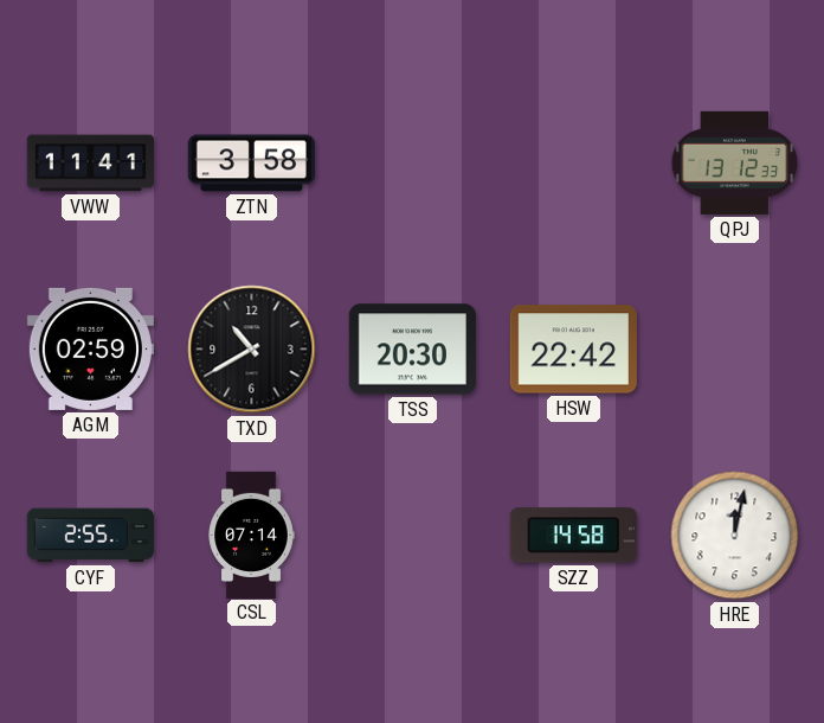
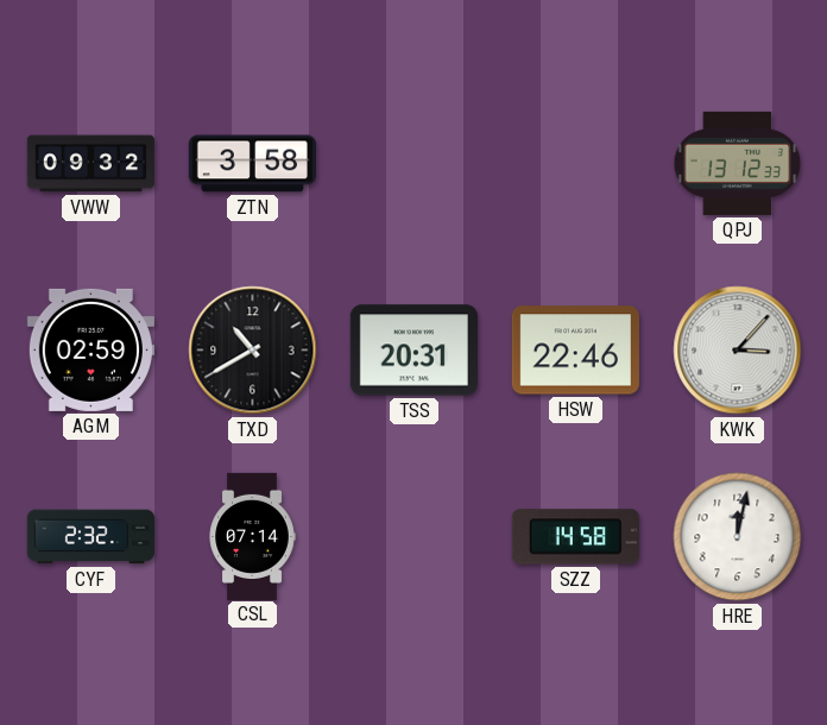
VWW: 11:41 -> 09:32
TSS: 20:30 -> 20:31
HSW: 22:42 -> 22:46
KWK: none -> 3:07
CYF: 2:55 -> 2:32
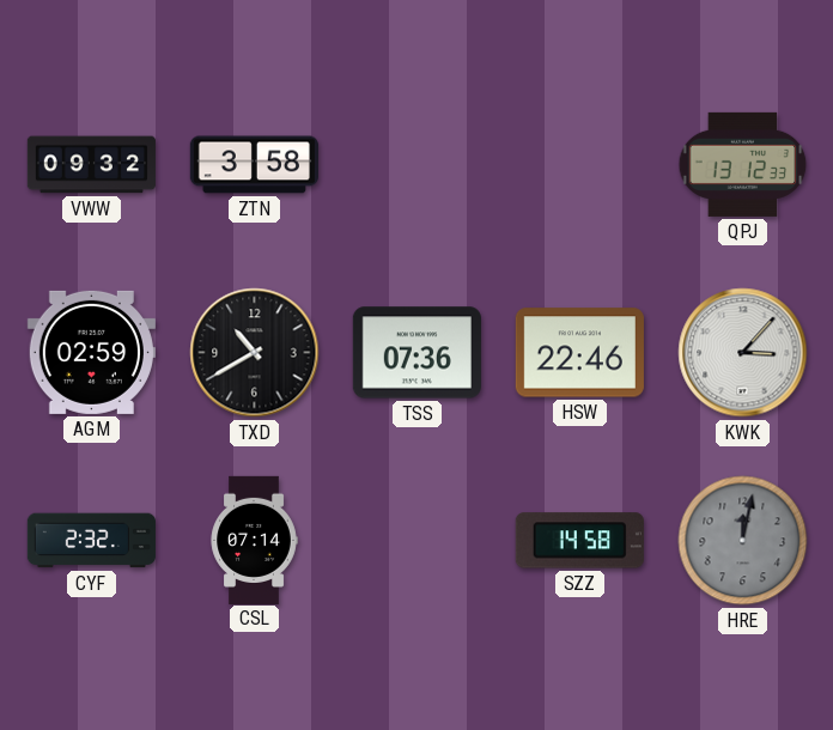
TSS: 20:31 -> 07:36
HRE dial: white -> grey
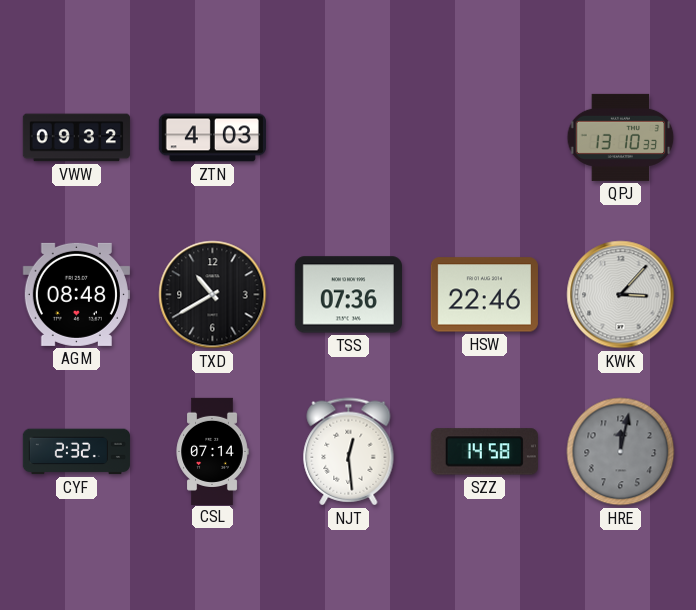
ZTN: 3:58 -> 4:03
QPJ: 13:12 -> 13:10
AGM: 02:59 -> 08:48
NJT: none -> 12:29
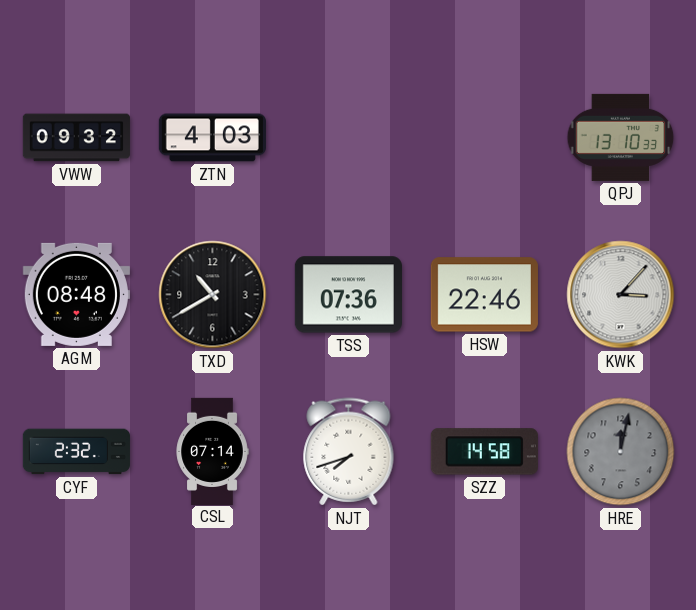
NJT: 12:29 -> 7:42
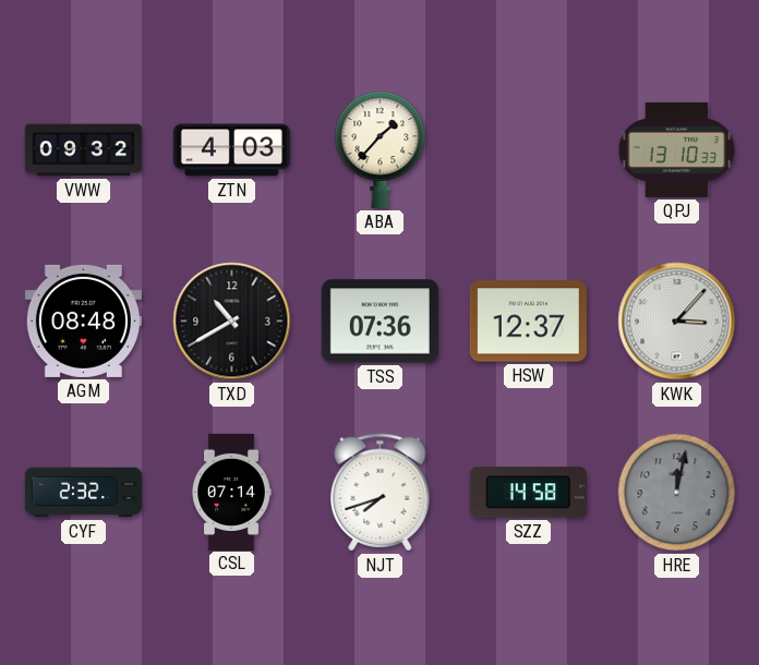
ABA: none -> 1:37
HSW: 22:46 -> 12:37
